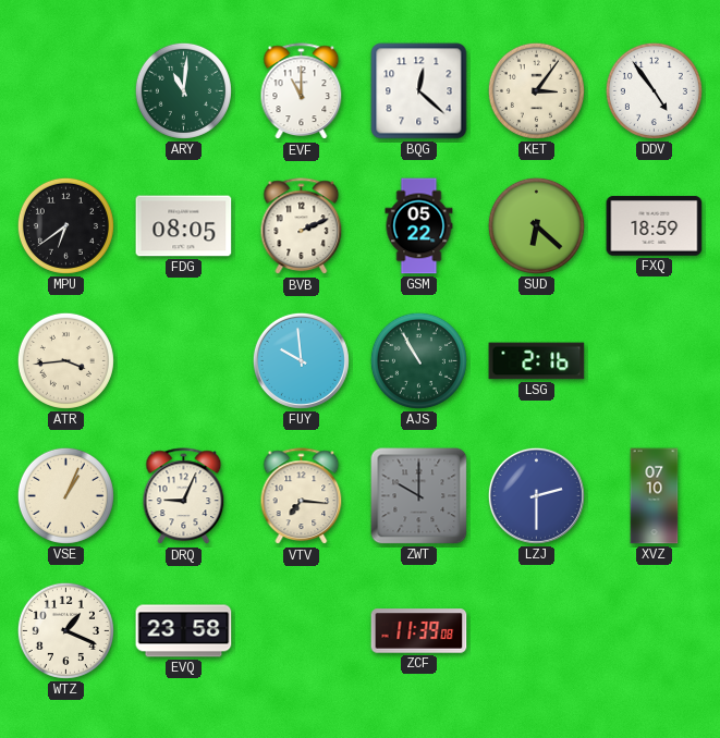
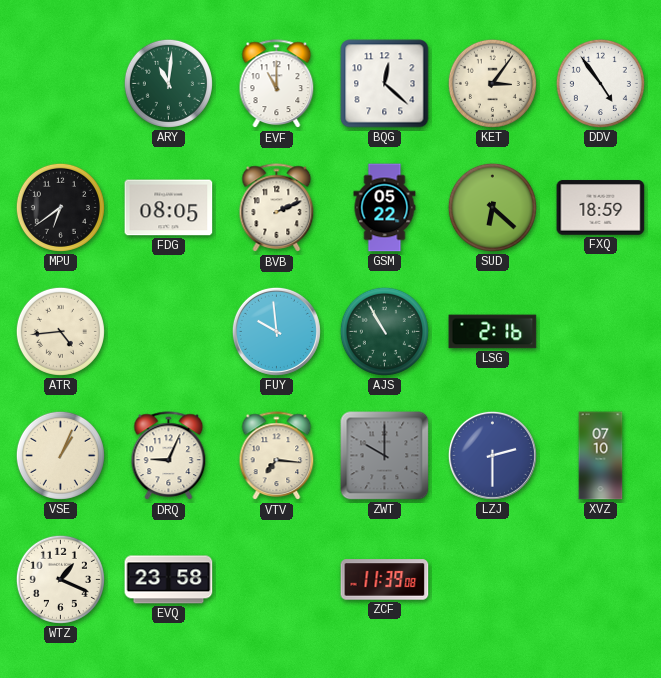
ATR: 3:44 -> 4:44
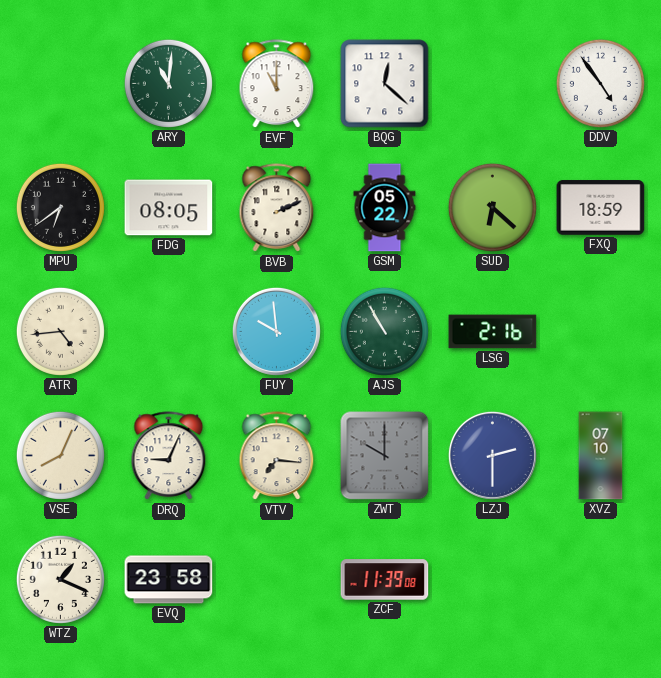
KET: 3:06 -> none
VSE: 1:04 -> 8:04
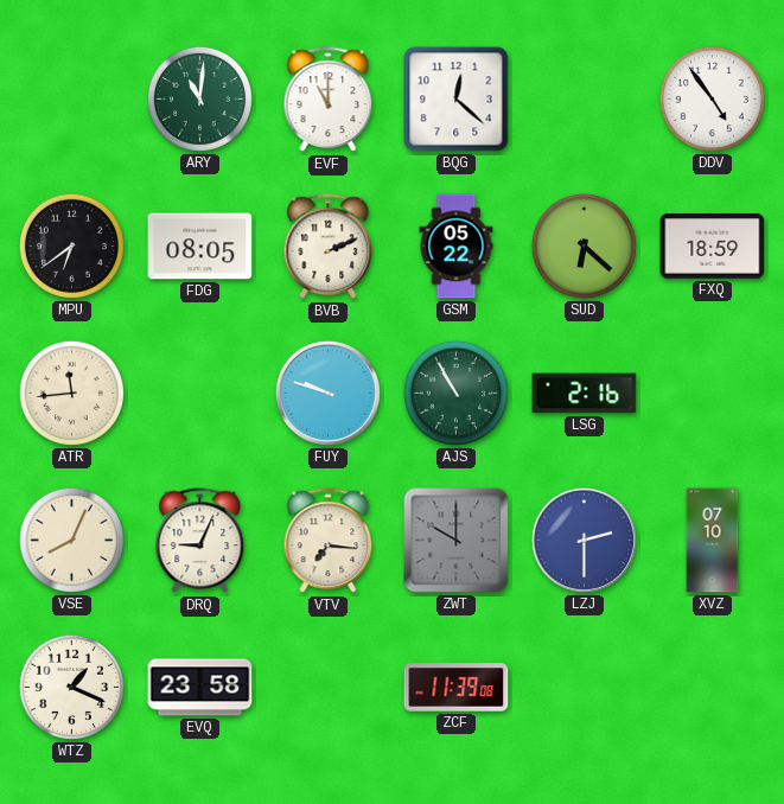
ATR: 4:44 -> 11:44
FUY: 9:59 -> 9:48
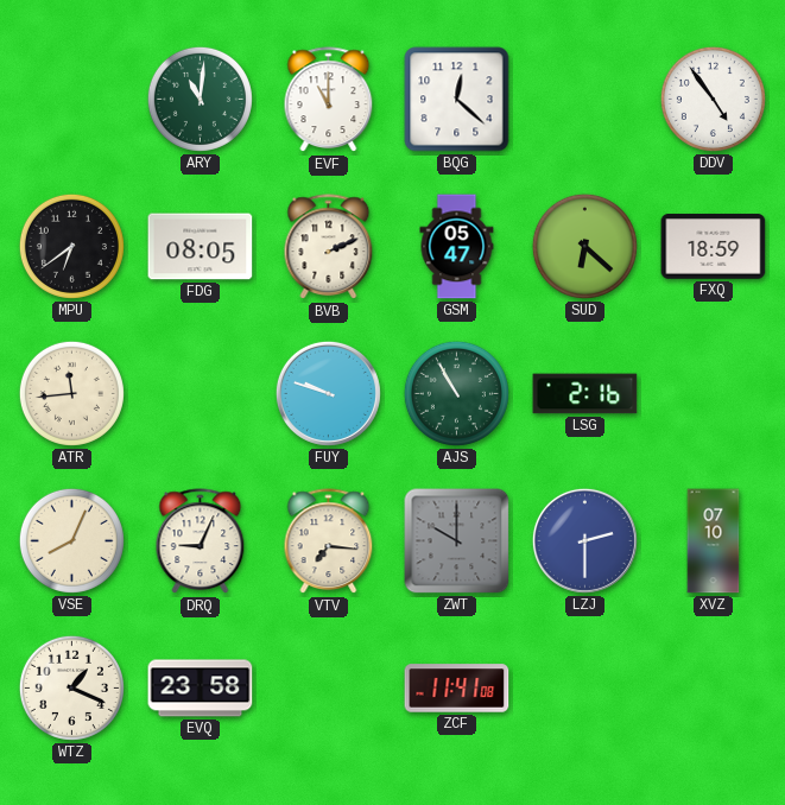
GSM: 05:22 -> 05:47
ZCF: 11:39 -> 11:41
